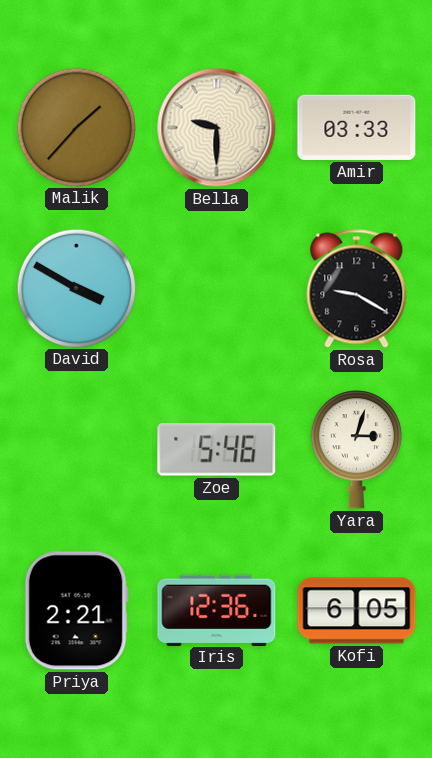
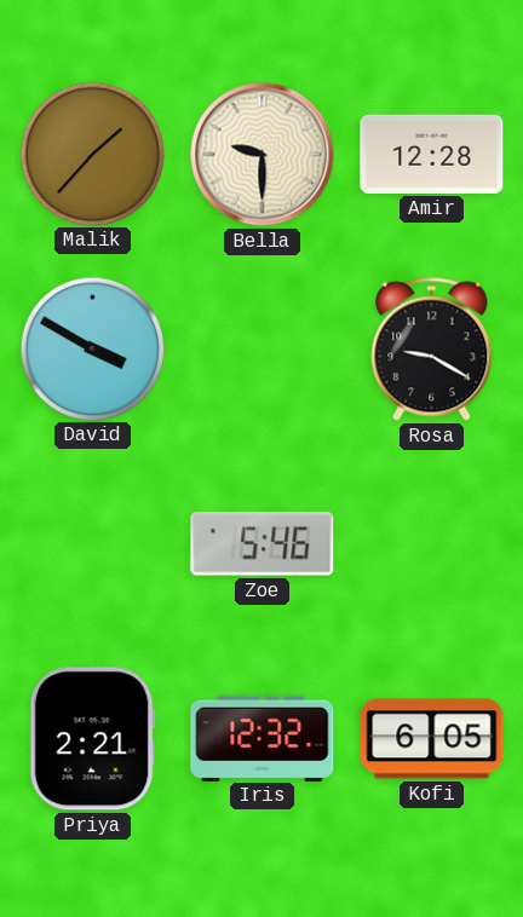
Amir: 03:33 -> 12:28
Yara: 3:03 -> none
Iris: 12:36 -> 12:32
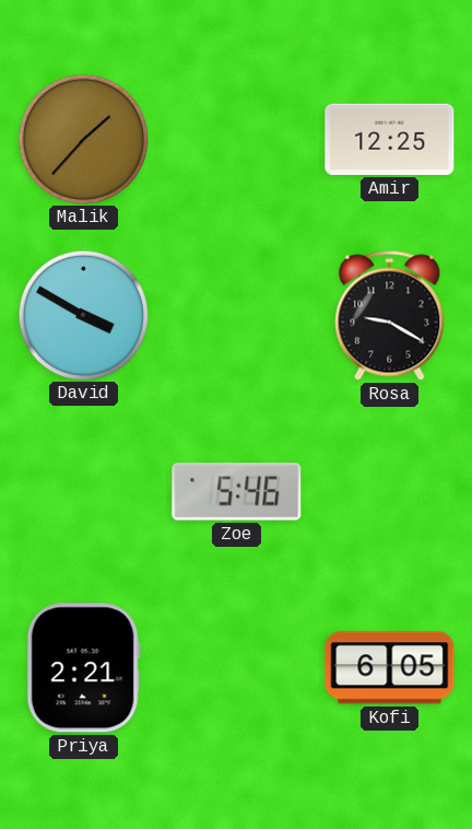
Bella: 9:30 -> none
Amir: 12:28 -> 12:25
Iris: 12:32 -> none
